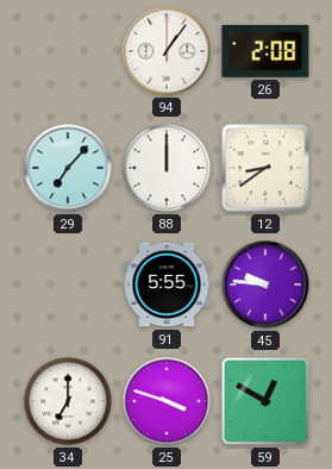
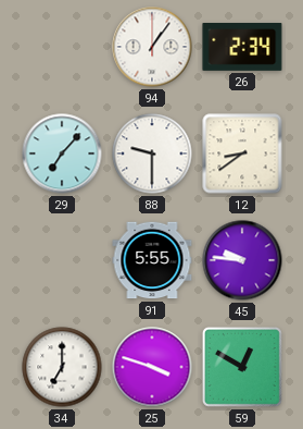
26: 2:08 -> 2:34
88: 12:00 -> 9:30
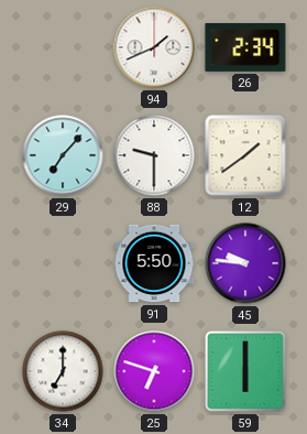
94: 1:06 -> 1:41
12: 8:39 -> 1:39
91: 5:55 -> 5:50
25: 3:48 -> 6:48
59: 12:50 -> 6:00
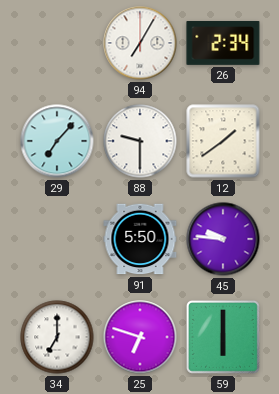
94: 1:41 -> 7:05
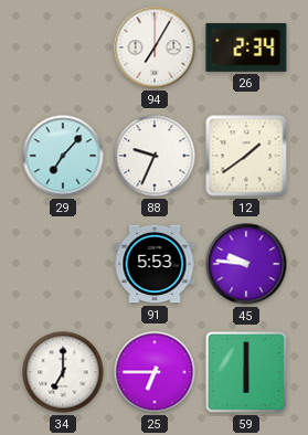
88: 9:30 -> 9:34
91: 5:50 -> 5:53
25: 6:48 -> 6:45
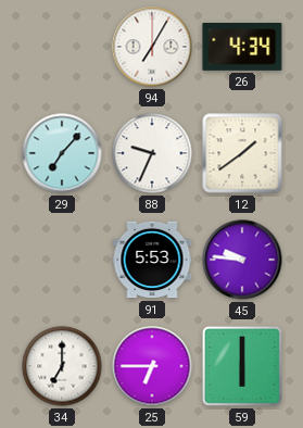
26: 2:34 -> 4:34
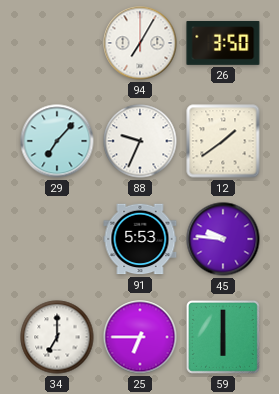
26: 4:34 -> 3:50
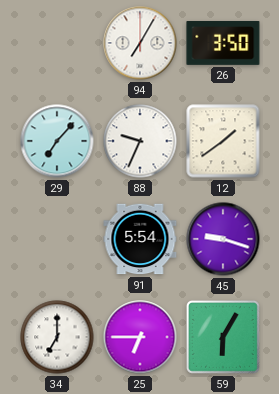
91: 5:53 -> 5:54
45: 9:46 -> 9:18
59: 6:00 -> 6:05
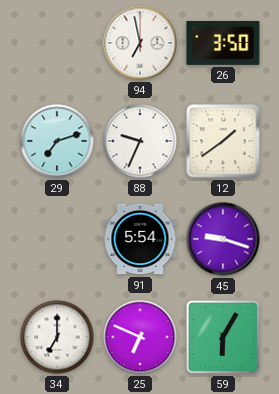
94: 7:05 -> 6:58
29: 7:07 -> 7:12
25: 6:45 -> 6:49
